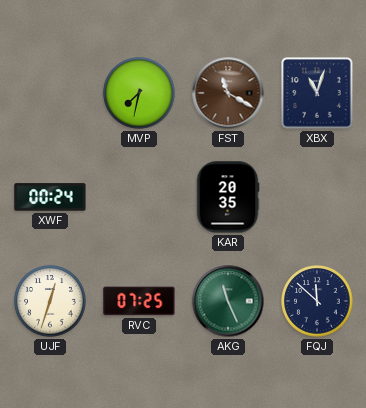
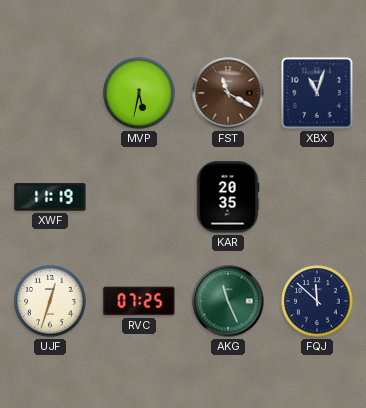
MVP: 7:32 -> 5:32
XWF: 00:24 -> 11:19
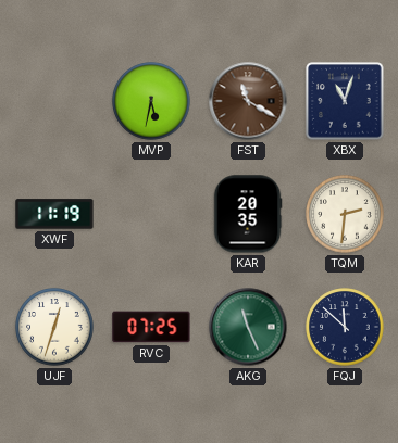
TQM: none -> 2:31
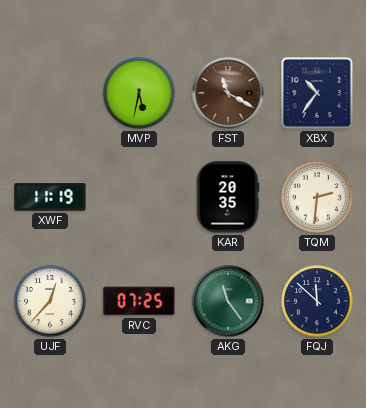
XBX: 11:03 -> 10:36
UJF: 12:33 -> 12:37
AKG: 11:26 -> 11:24
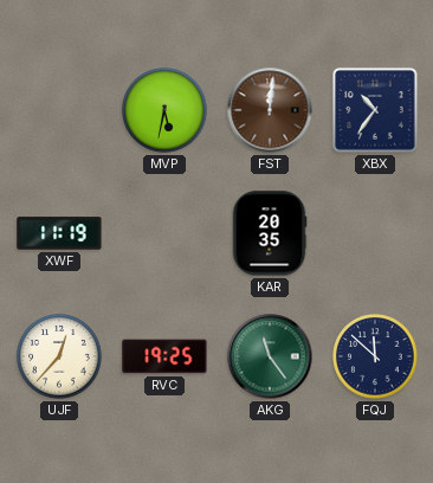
FST: 11:20 -> 12:01
TQM: 2:31 -> none
RVC: 07:25 -> 19:25
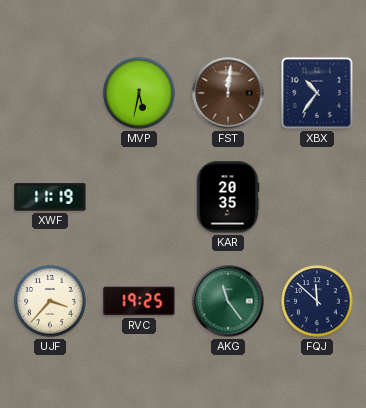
UJF: 12:37 -> 3:37
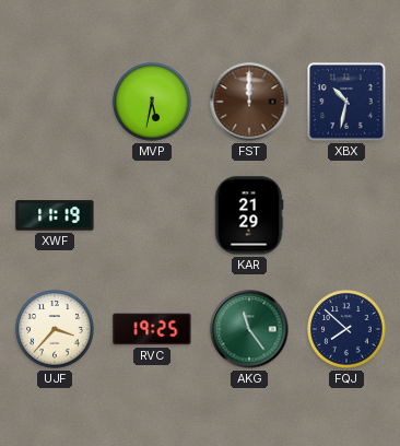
FST: 12:01 -> 12:00
XBX: 10:36 -> 10:32
KAR: 20:35 -> 21:29
FQJ: 11:52 -> 7:52
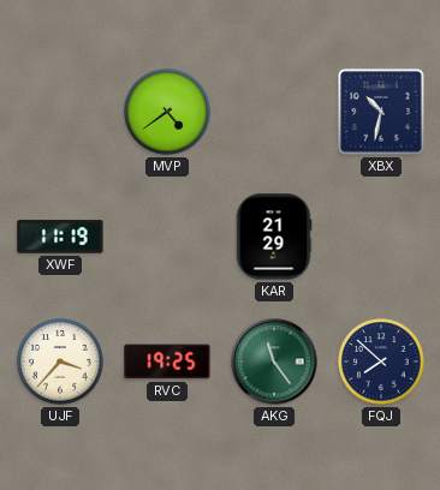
MVP: 5:32 -> 4:39
FST: 12:00 -> none
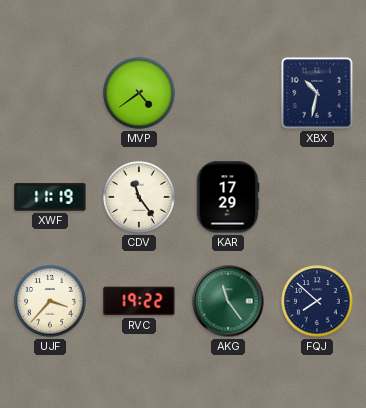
CDV: none -> 11:24
KAR: 21:29 -> 17:29
RVC: 19:25 -> 19:22
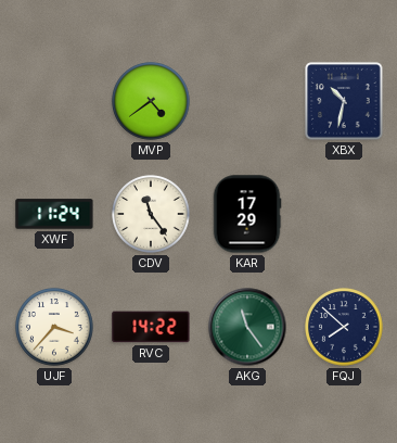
XWF: 11:19 -> 11:24
RVC: 19:22 -> 14:22
